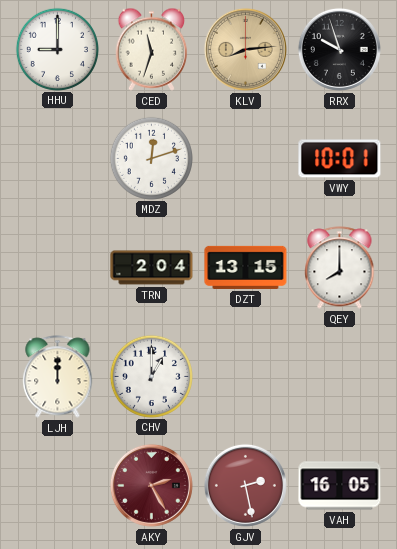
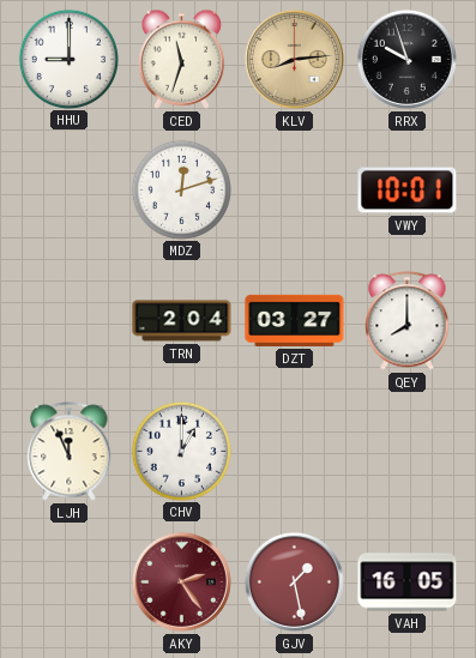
DZT: 13:15 -> 03:27
LJH: 12:00 -> 11:56
AKY: 2:25 -> 2:24
GJV: 2:28 -> 1:28
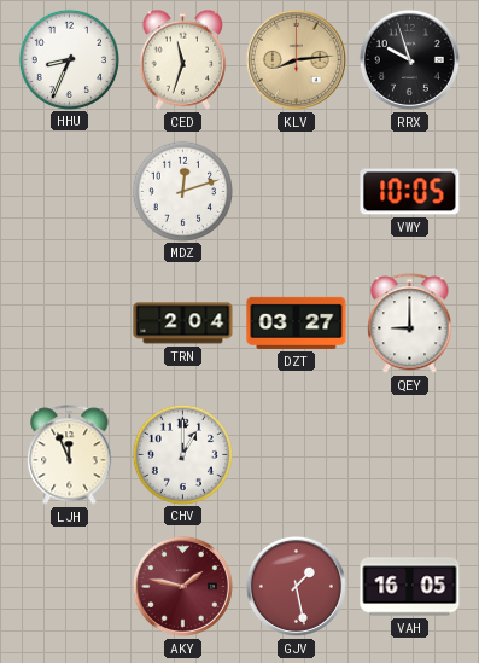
HHU: 9:00 -> 8:34
VWY: 10:01 -> 10:05
QEY: 8:00 -> 9:00
AKY: 2:24 -> 1:47
